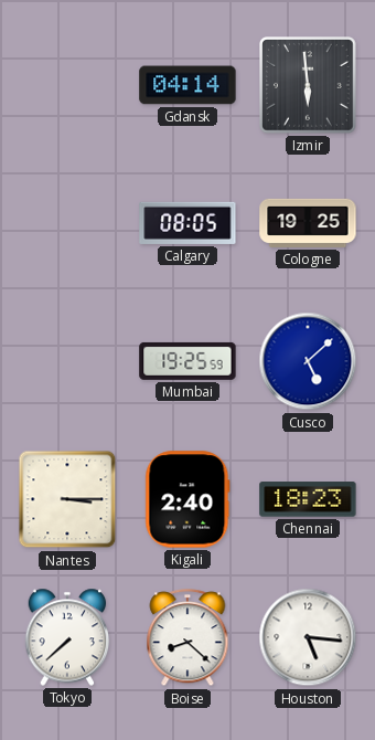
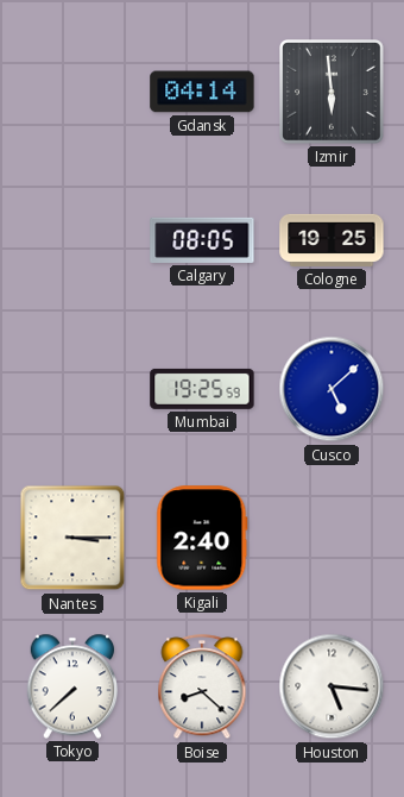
Chennai: 18:23 -> none
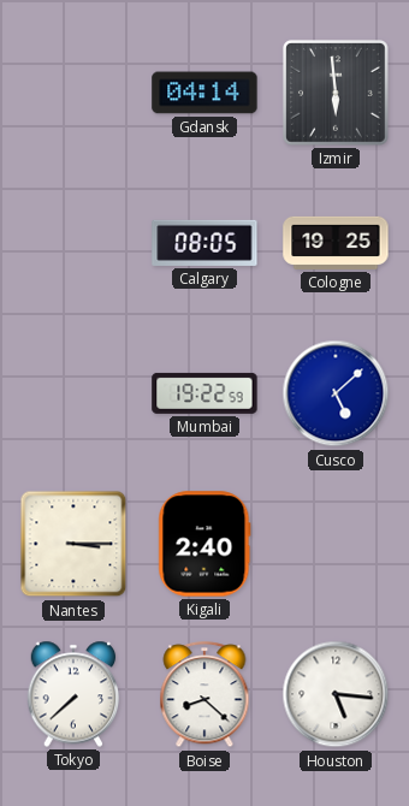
Mumbai: 19:25 -> 19:22
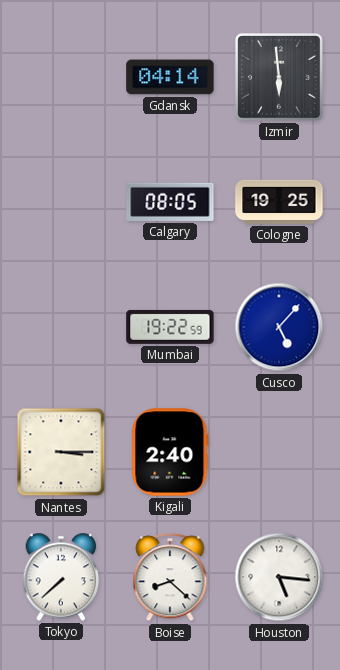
Cusco: 5:08 -> 5:07
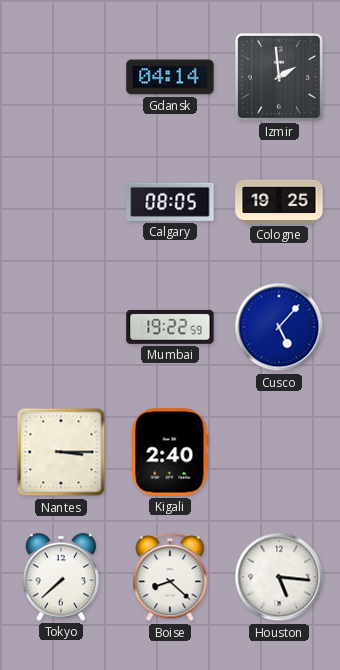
Izmir: 5:59 -> 1:59
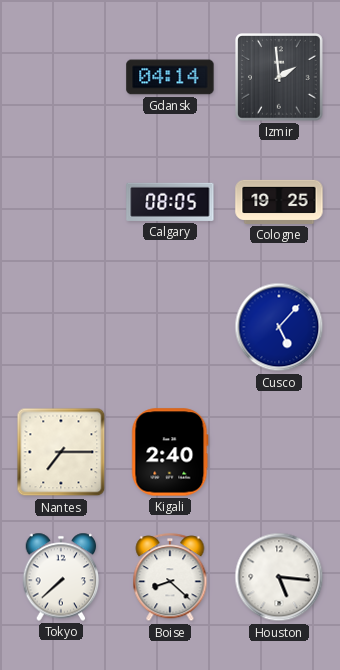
Mumbai: 19:22 -> none
Nantes: 3:15 -> 7:15
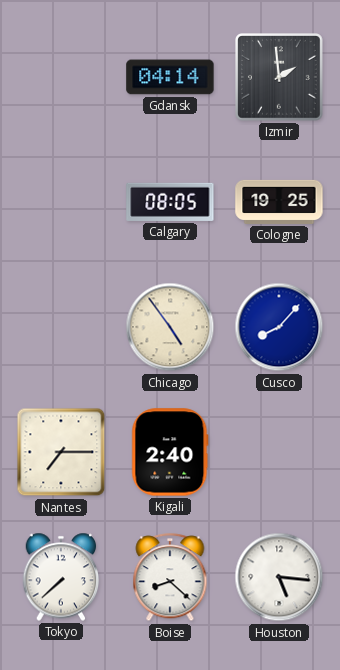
Chicago: none -> 4:54
Cusco: 5:07 -> 8:07
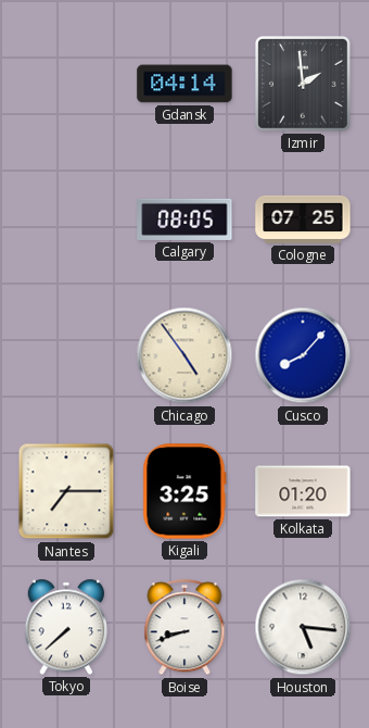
Cologne: 19:25 -> 07:25
Kigali: 2:40 -> 3:25
Kolkata: none -> 01:20
Boise: 8:22 -> 8:42
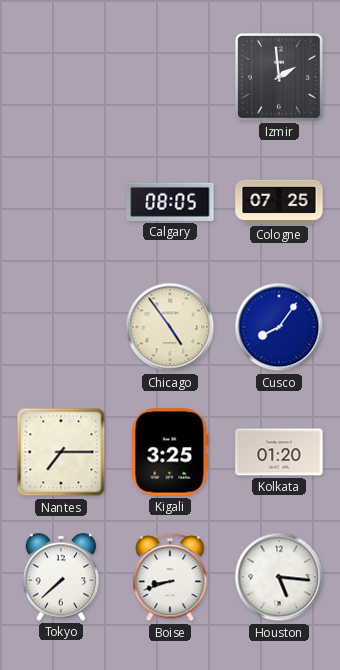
Gdansk: 04:14 -> none
Cusco: 8:07 -> 8:06
